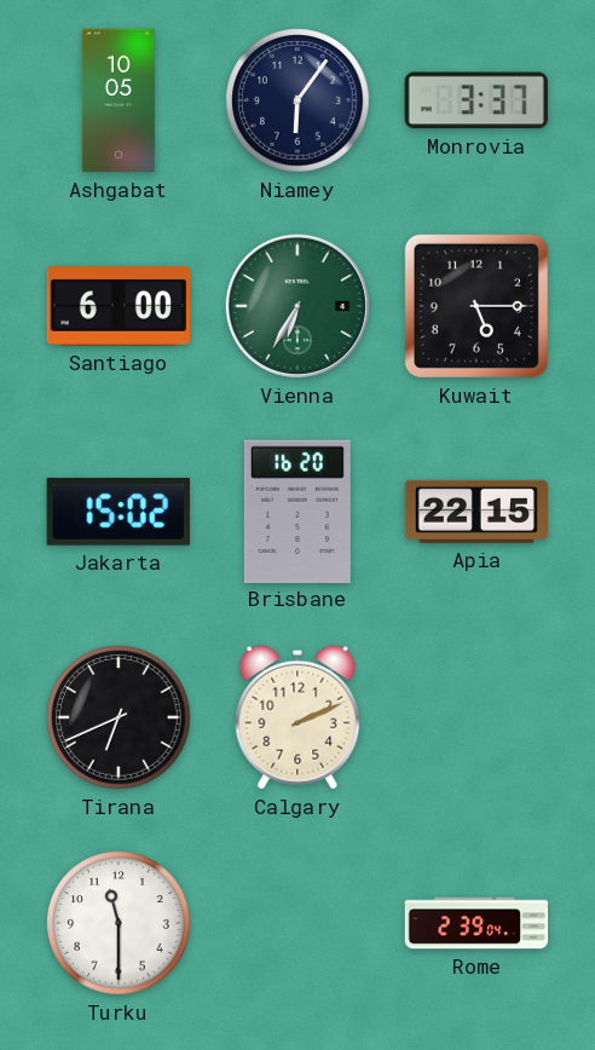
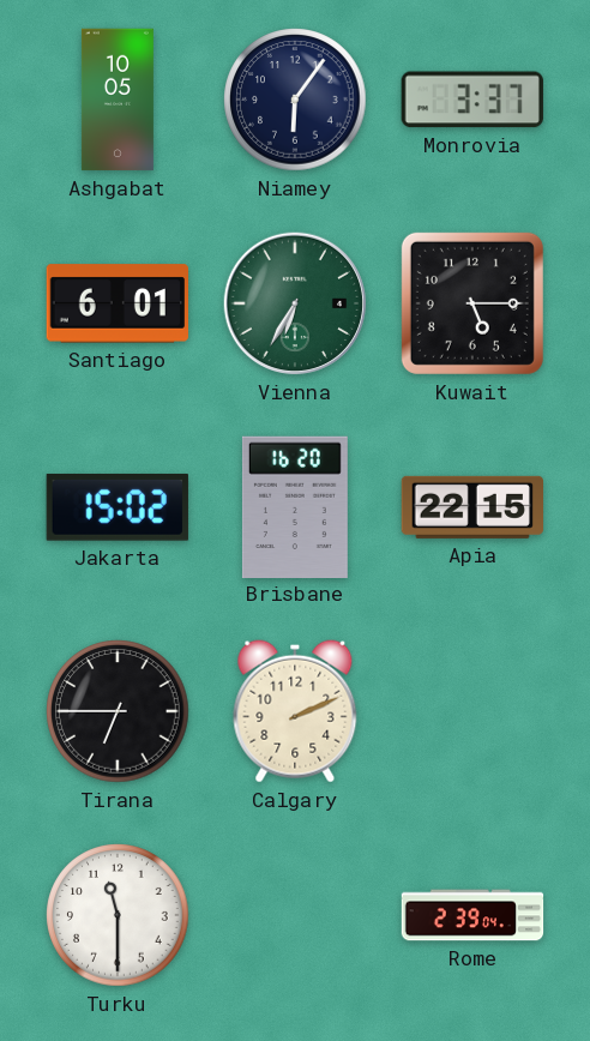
Santiago: 6:00 -> 6:01
Tirana: 6:41 -> 6:45
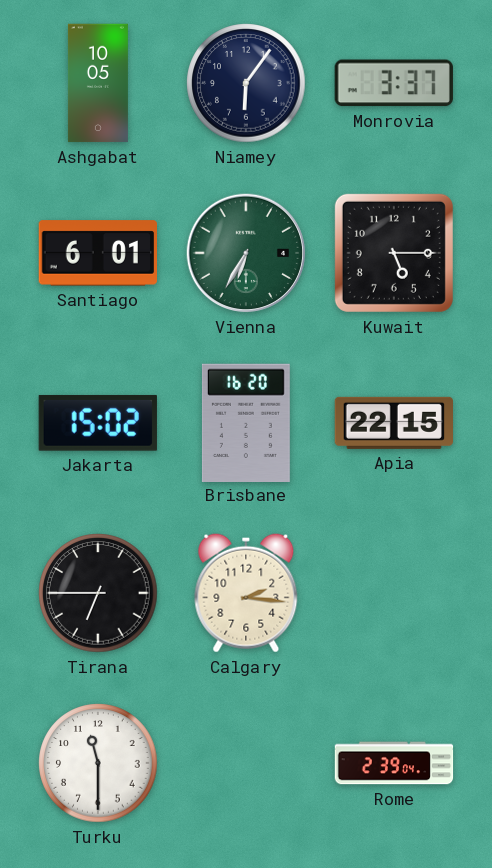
Calgary: 2:11 -> 2:16
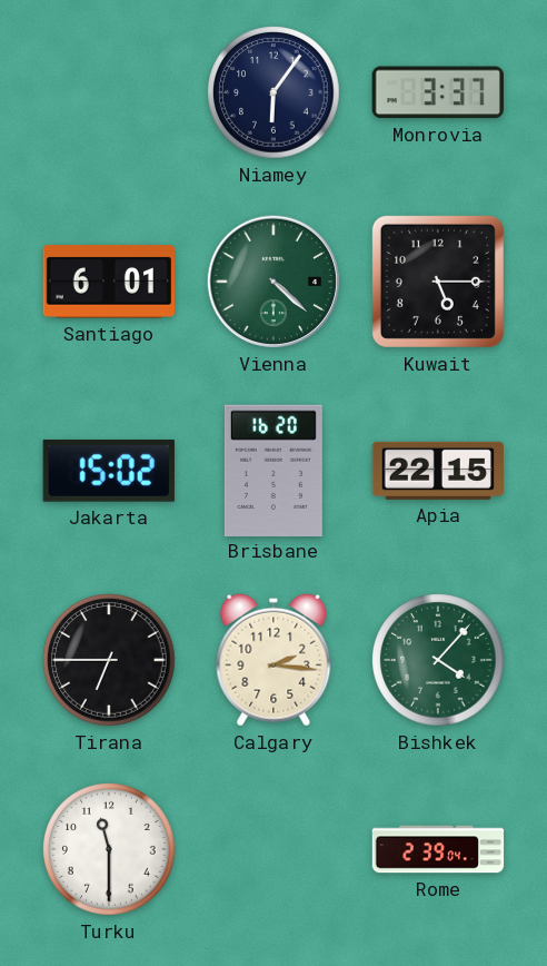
Ashgabat: 10:05 -> none
Vienna: 6:35 -> 4:22
Bishkek: none -> 4:07
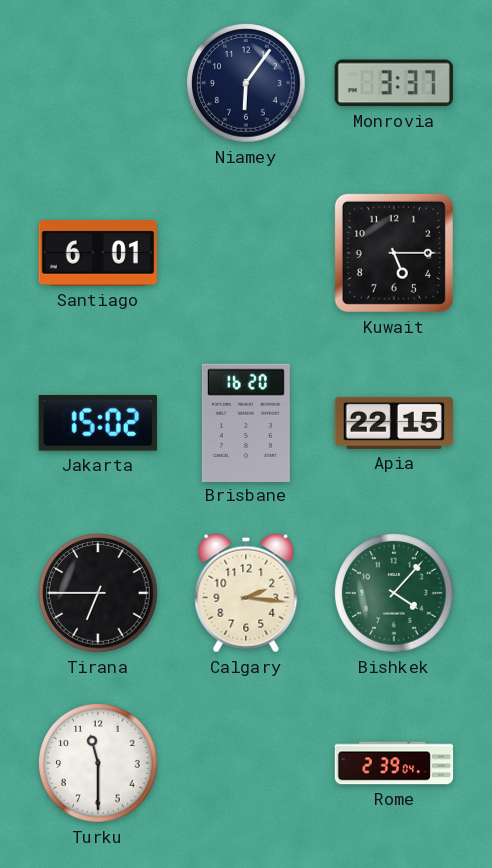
Vienna: 4:22 -> none
